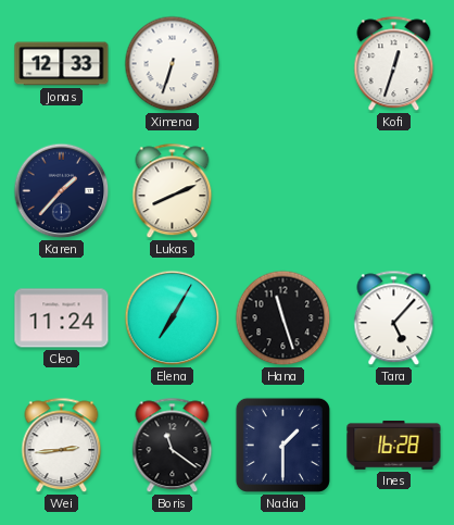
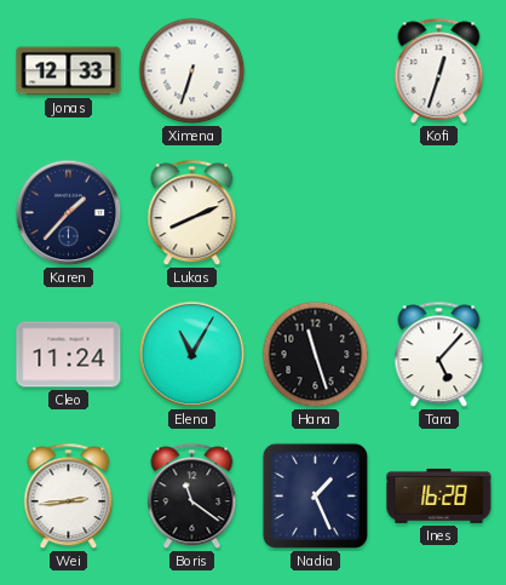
Elena: 7:05 -> 11:05
Nadia: 1:30 -> 1:26
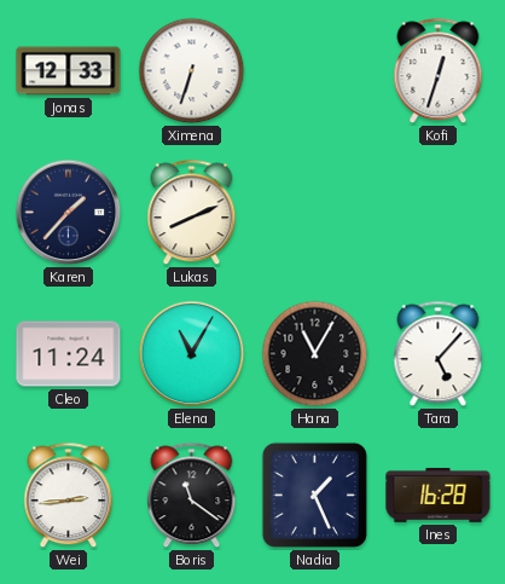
Hana: 11:27 -> 11:05
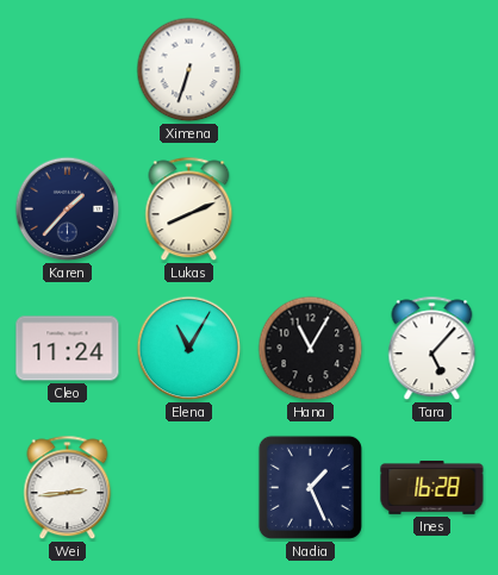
Jonas: 12:33 -> none
Kofi: 12:33 -> none
Boris: 11:21 -> none
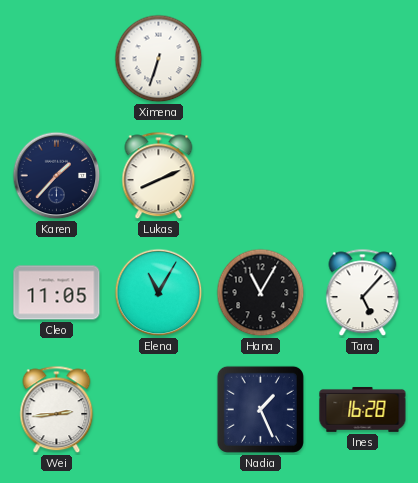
Cleo: 11:24 -> 11:05
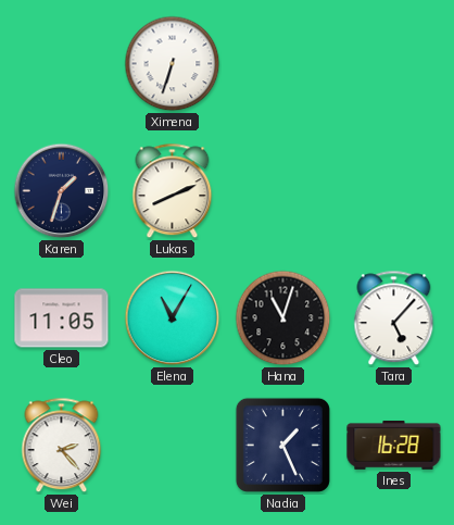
Karen: 1:37 -> 1:33
Hana: 11:05 -> 11:03
Wei: 2:44 -> 2:23
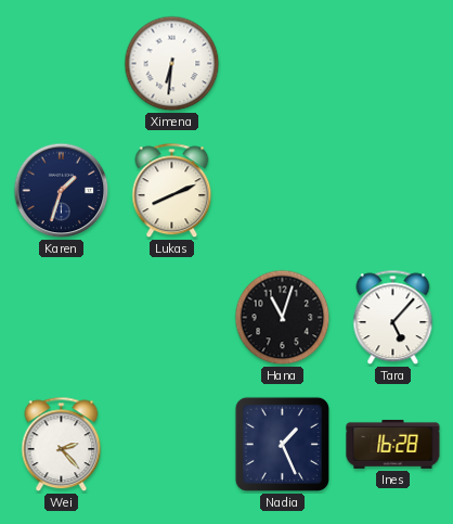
Ximena: 6:33 -> 6:31
Cleo: 11:05 -> none
Elena: 11:05 -> none
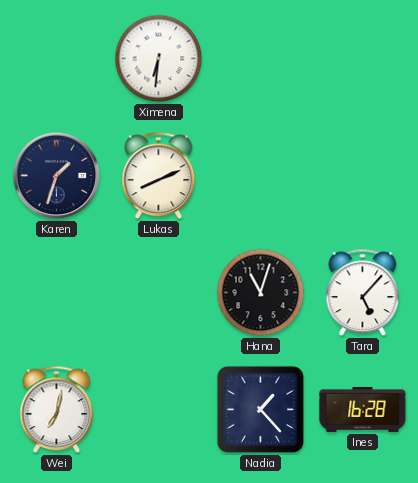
Wei: 2:23 -> 7:02
Nadia: 1:26 -> 1:23
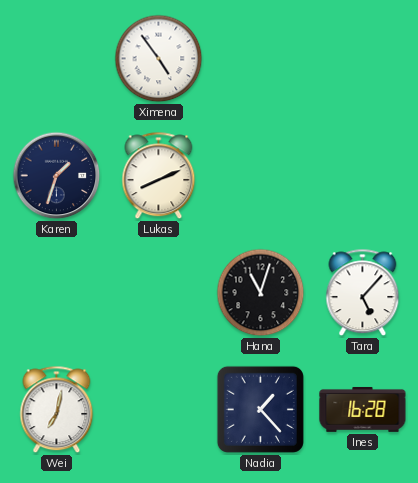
Ximena: 6:31 -> 4:54
